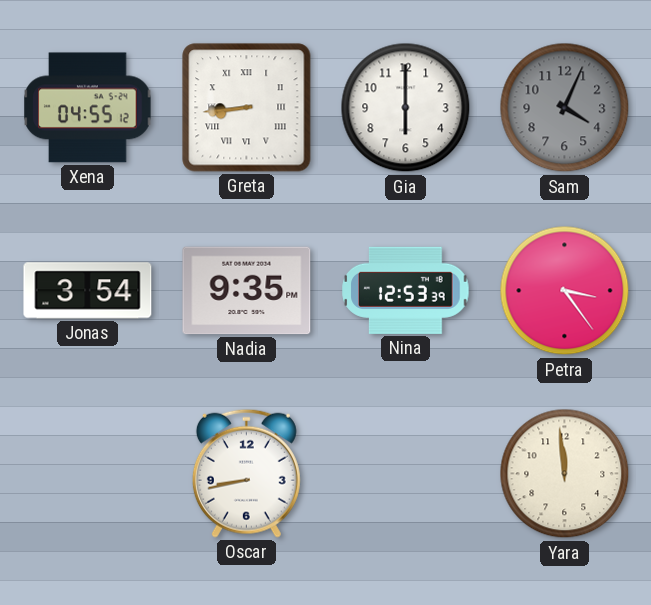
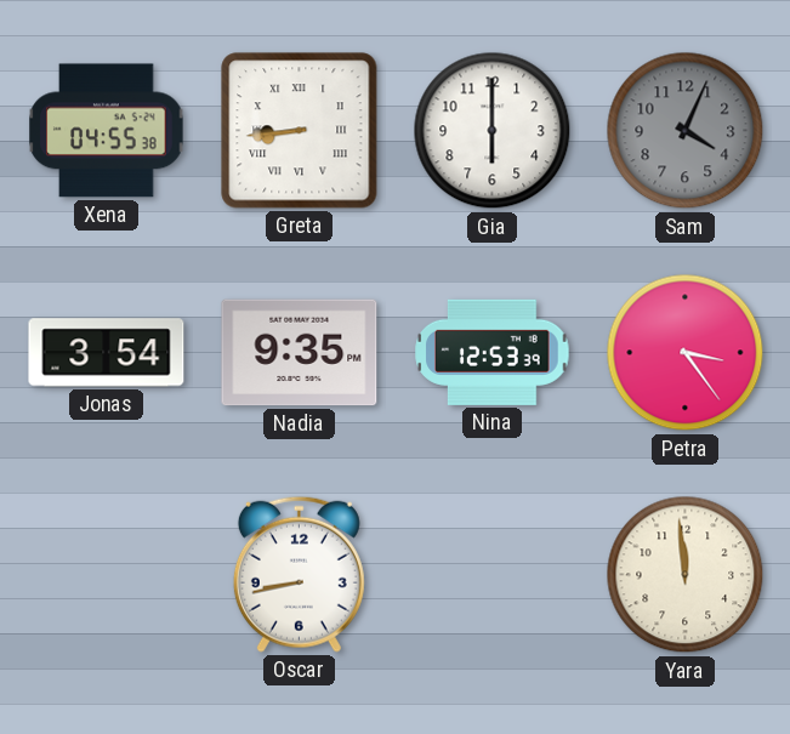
Xena: 04:55:12 -> 04:55:38
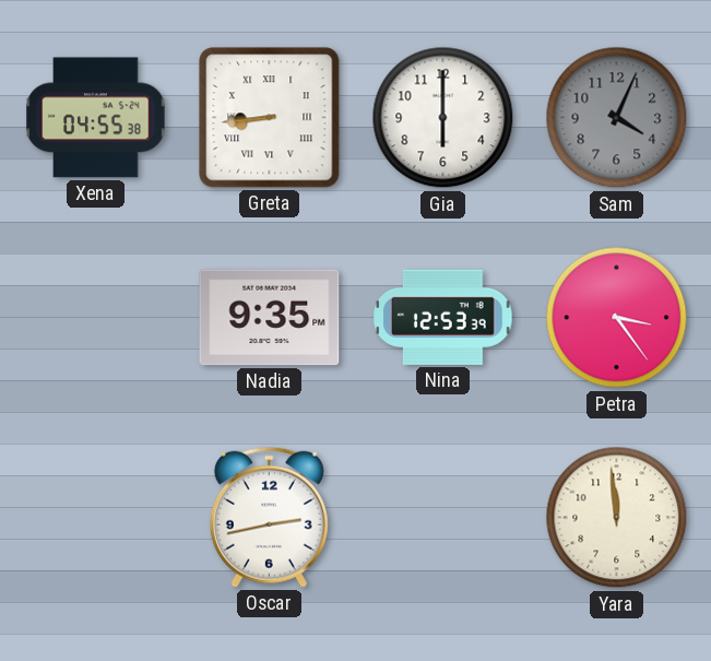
Jonas: 3:54 -> none
Oscar: 8:43 -> 2:43
